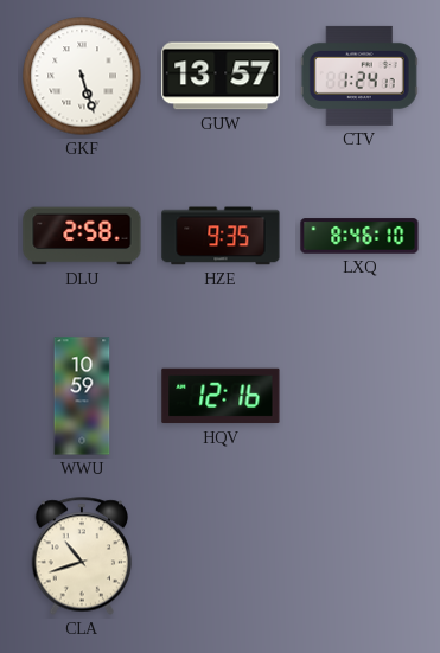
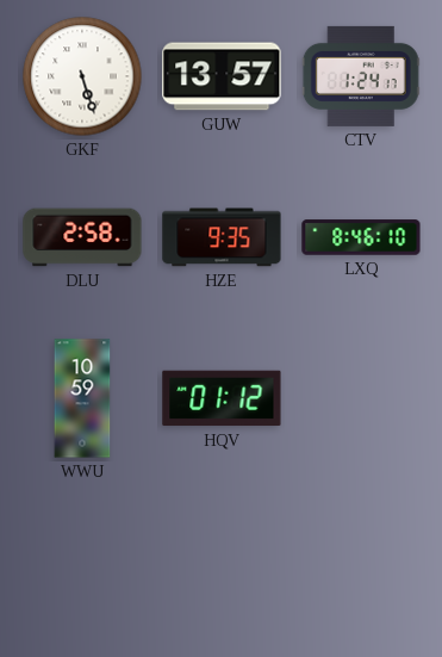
HQV: 12:16 -> 01:12
CLA: 10:42 -> none
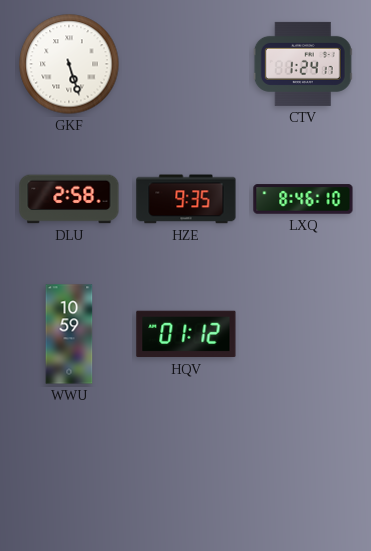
GUW: 13:57 -> none
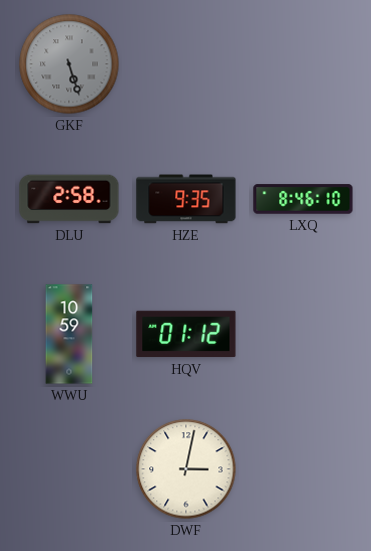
GKF dial: white -> grey
CTV: 1:24 -> none
DWF: none -> 3:02
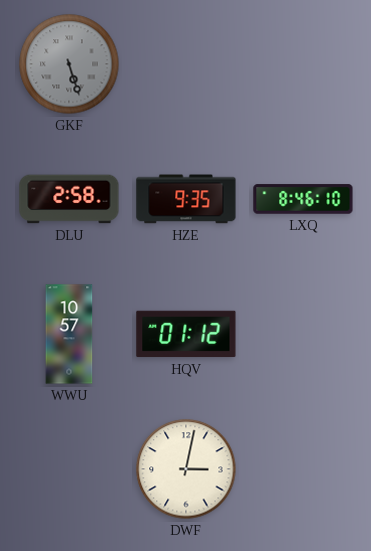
WWU: 10:59 -> 10:57
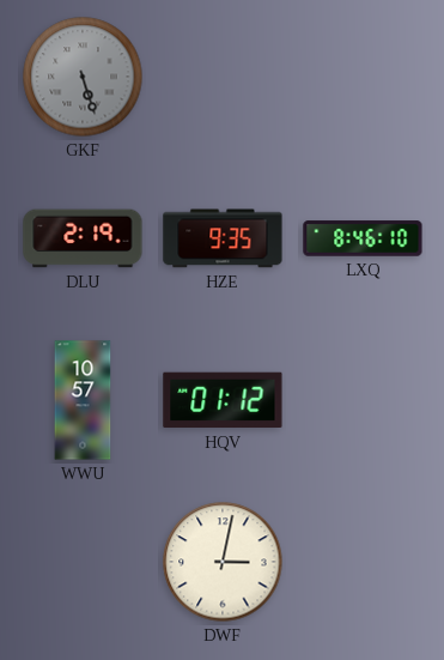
DLU: 2:58 -> 2:19
